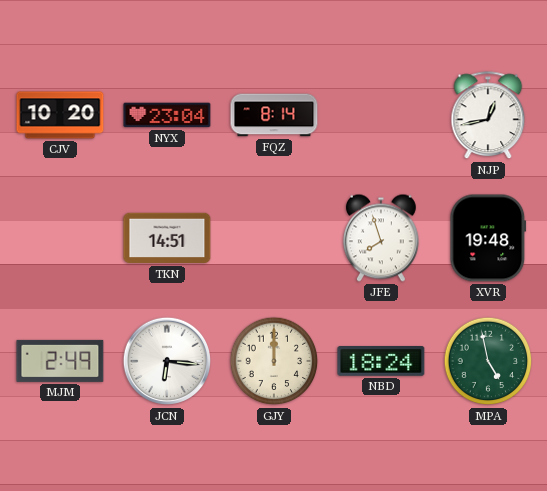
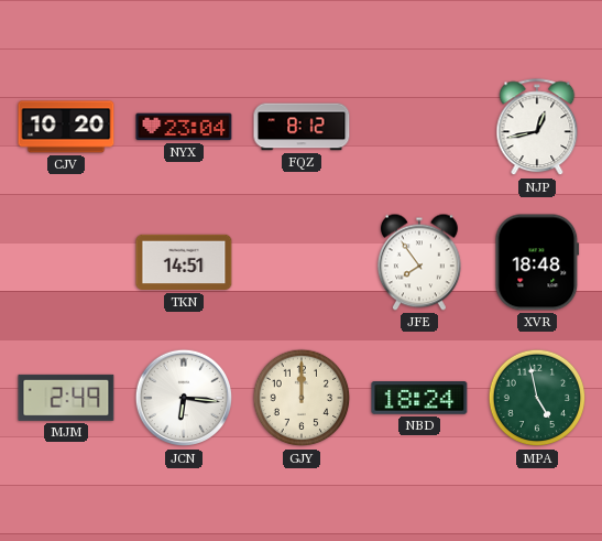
FQZ: 8:14 -> 8:12
JFE: 7:57 -> 7:54
XVR: 19:48 -> 18:48
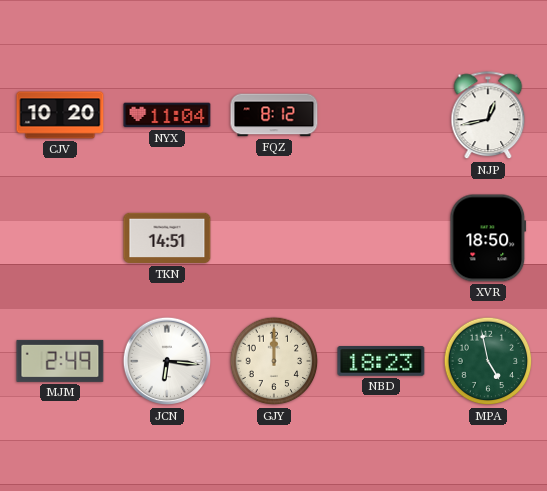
NYX: 23:04 -> 11:04
JFE: 7:54 -> none
XVR: 18:48 -> 18:50
NBD: 18:24 -> 18:23
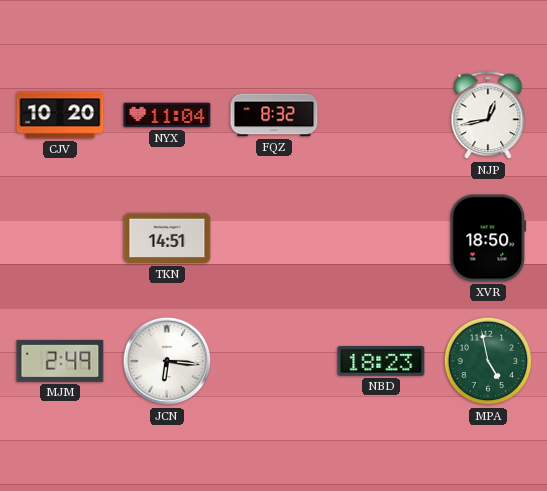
FQZ: 8:12 -> 8:32
GJY: 12:00 -> none
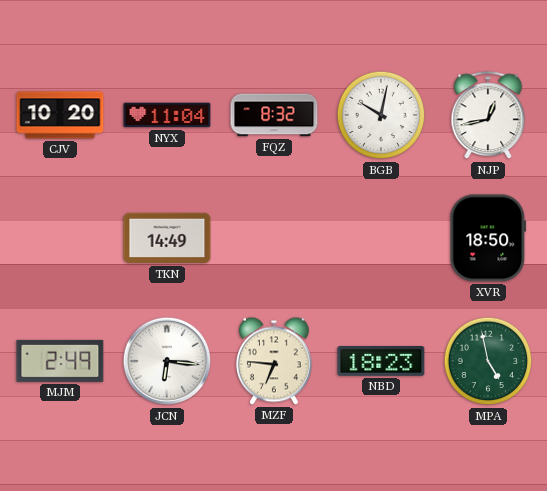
BGB: none -> 10:02
TKN: 14:51 -> 14:49
MZF: none -> 6:46
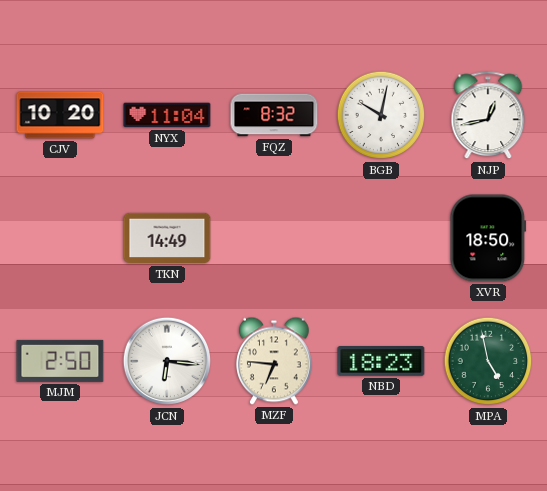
MJM: 2:49 -> 2:50
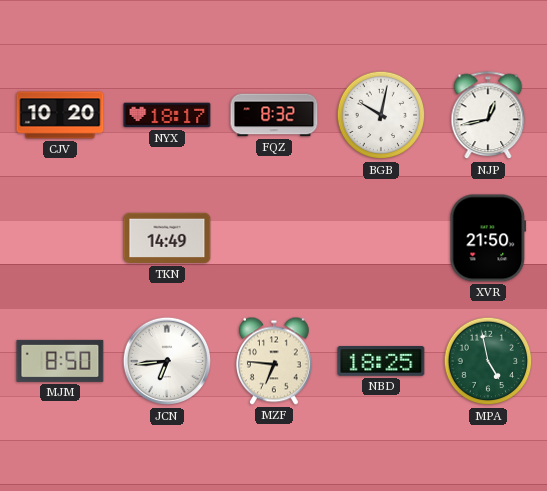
NYX: 11:04 -> 18:17
XVR: 18:50 -> 21:50
MJM: 2:50 -> 8:50
JCN: 6:16 -> 6:44
NBD: 18:23 -> 18:25
